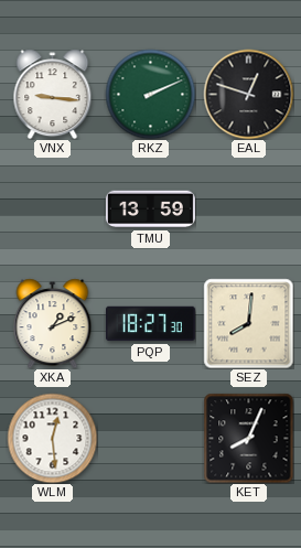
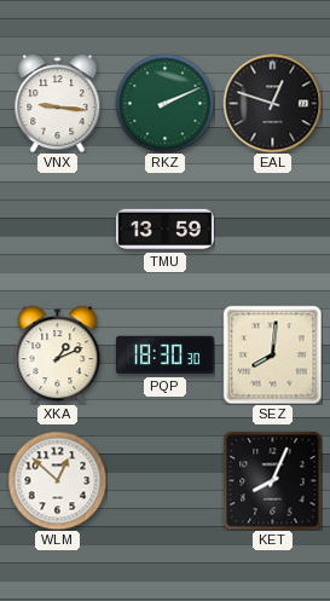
PQP: 18:27 -> 18:30
WLM: 12:29 -> 12:52
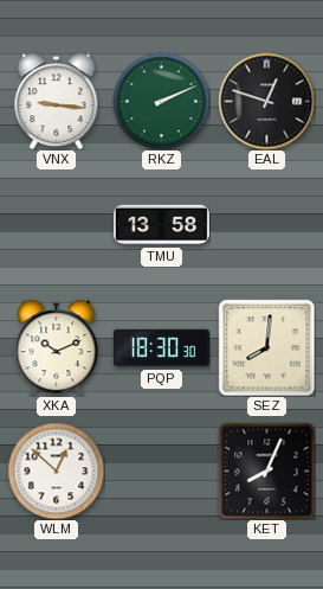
TMU: 13:59 -> 13:58
XKA: 1:11 -> 10:11
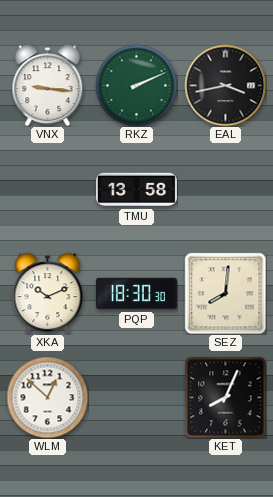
EAL: 12:48 -> 3:43
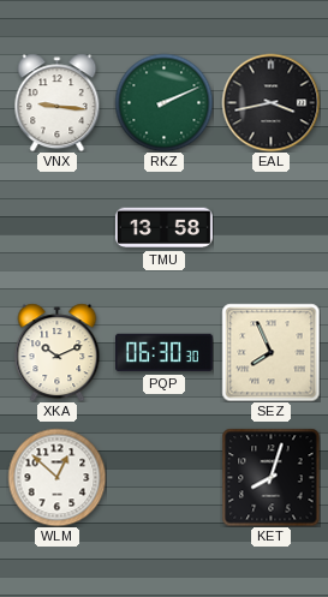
PQP: 18:30 -> 06:30
SEZ: 8:01 -> 7:56
KET: 8:04 -> 8:03
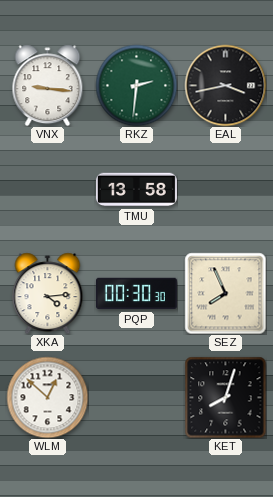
RKZ: 2:11 -> 2:31
XKA: 10:11 -> 4:14
PQP: 06:30 -> 00:30
